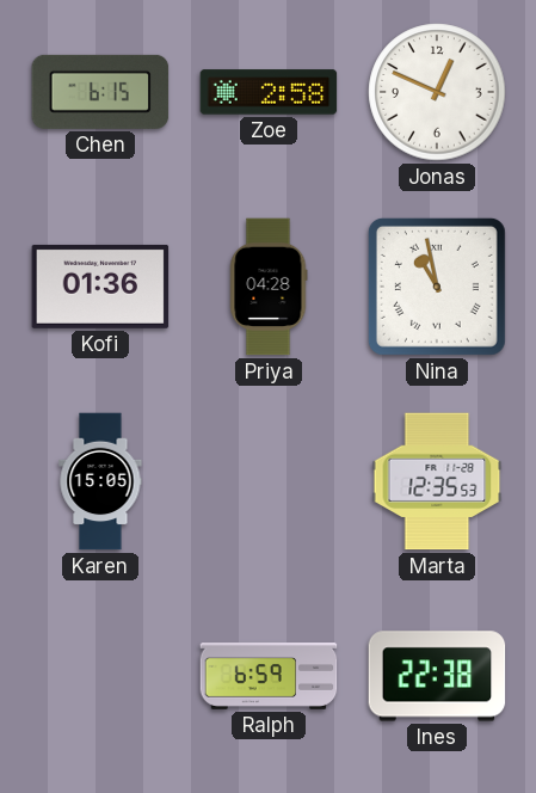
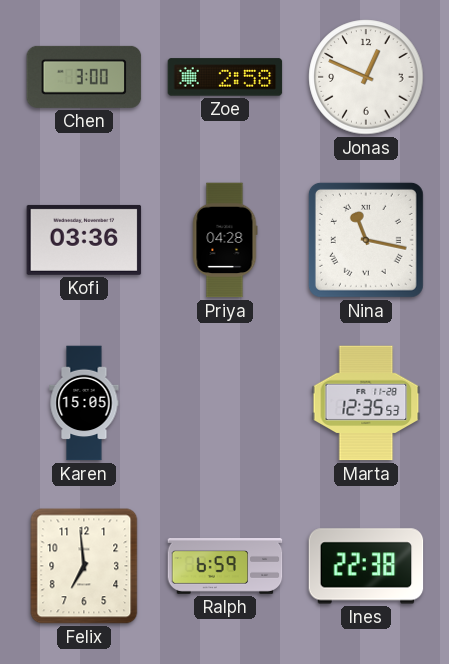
Chen: 6:15 -> 3:00
Kofi: 01:36 -> 03:36
Nina: 10:58 -> 11:17
Felix: none -> 6:59
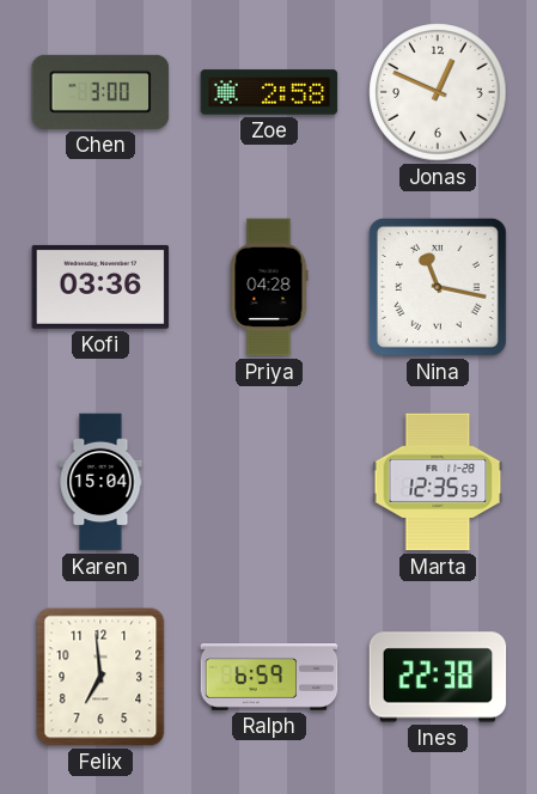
Karen: 15:05 -> 15:04
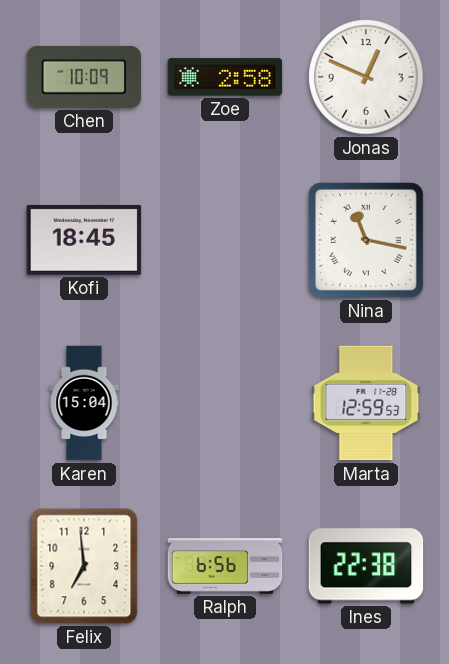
Chen: 3:00 -> 10:09
Kofi: 03:36 -> 18:45
Priya: 04:28 -> none
Marta: 12:35 -> 12:59
Ralph: 6:59 -> 6:56
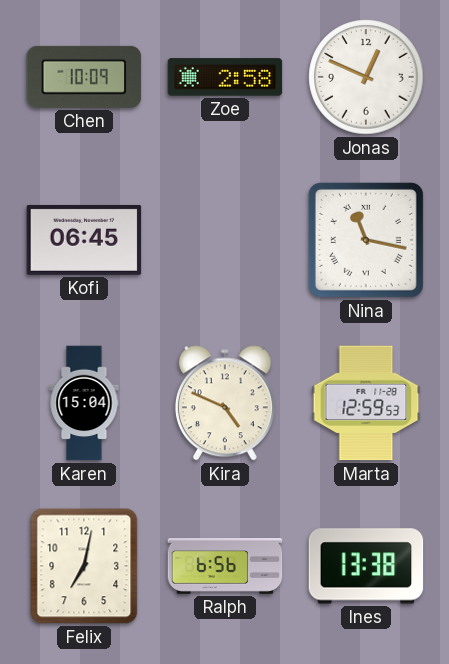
Kofi: 18:45 -> 06:45
Kira: none -> 4:49
Felix: 6:59 -> 7:02
Ines: 22:38 -> 13:38
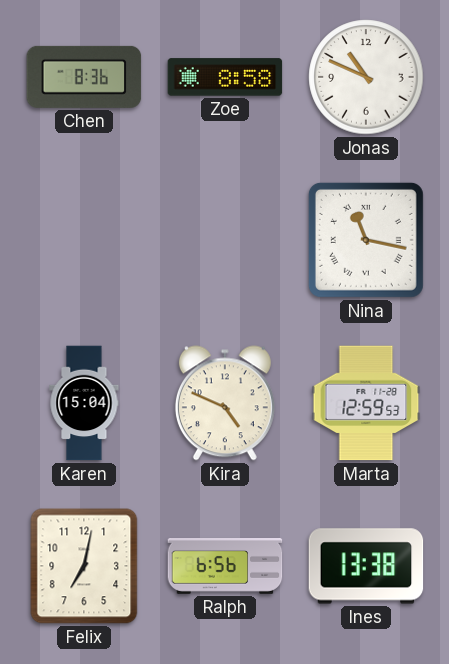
Chen: 10:09 -> 8:36
Zoe: 2:58 -> 8:58
Jonas: 12:49 -> 10:49
Kofi: 06:45 -> none
